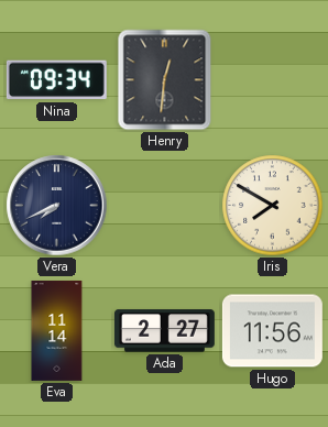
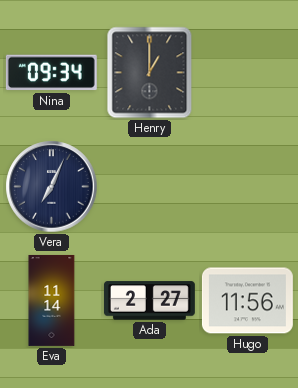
Henry: 12:31 -> 1:00
Vera: 7:41 -> 7:04
Iris: 7:50 -> none
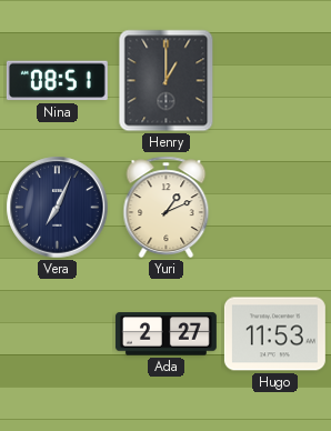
Nina: 09:34 -> 08:51
Yuri: none -> 1:11
Eva: 11:14 -> none
Hugo: 11:56 -> 11:53
